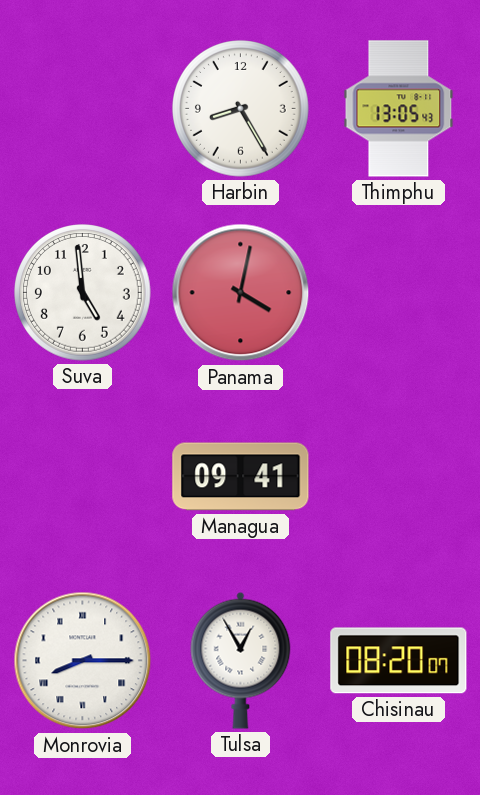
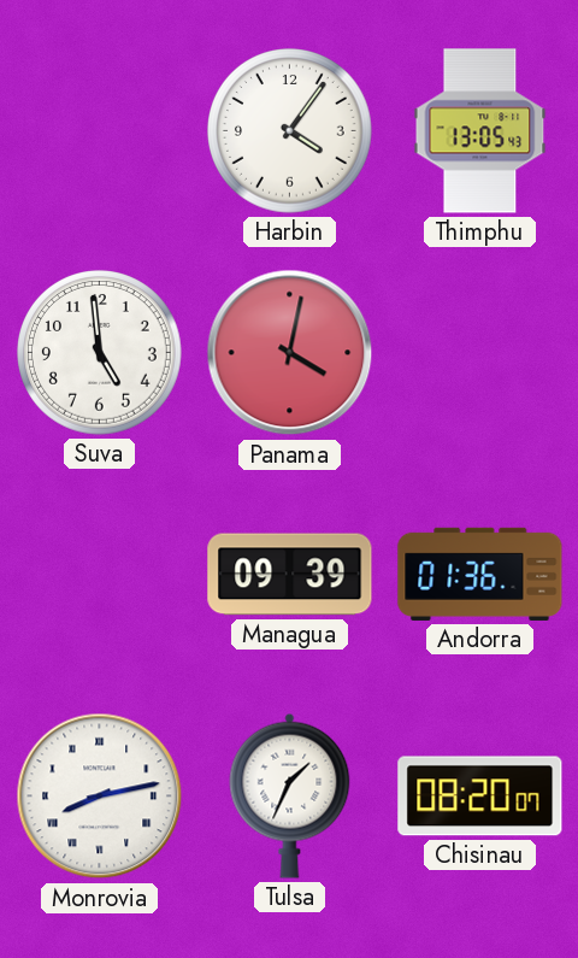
Harbin: 8:25 -> 4:06
Managua: 09:41 -> 09:39
Andorra: none -> 01:36
Monrovia: 8:15 -> 8:13
Tulsa: 12:55 -> 1:34
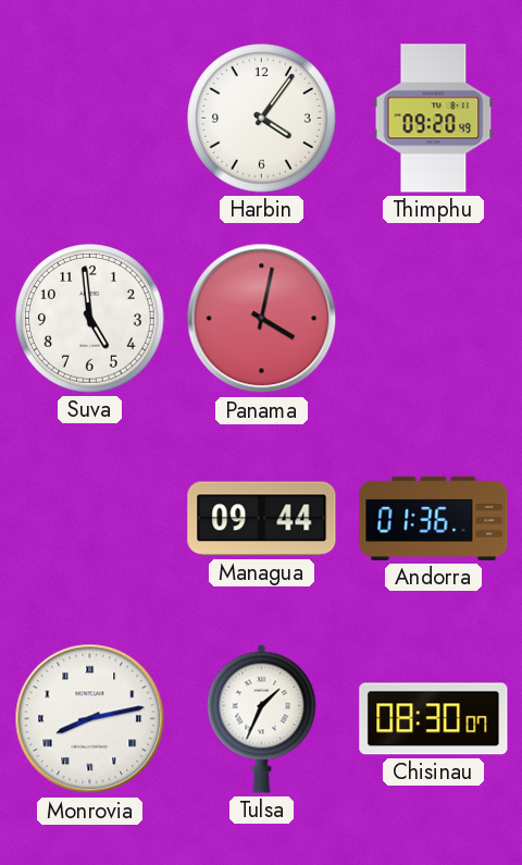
Thimphu: 13:05 -> 09:20
Managua: 09:39 -> 09:44
Chisinau: 08:20 -> 08:30
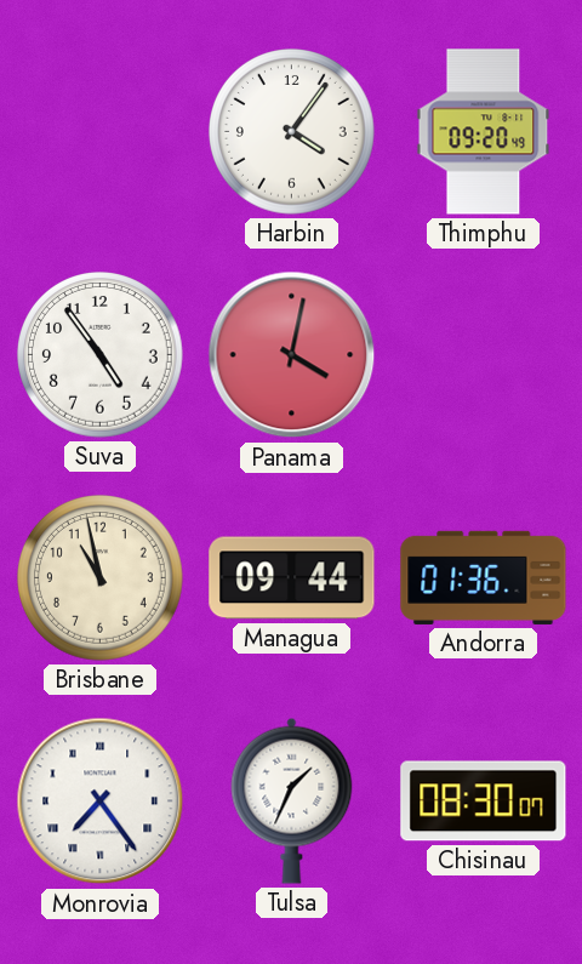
Suva: 4:59 -> 4:54
Brisbane: none -> 10:58
Monrovia: 8:13 -> 7:24
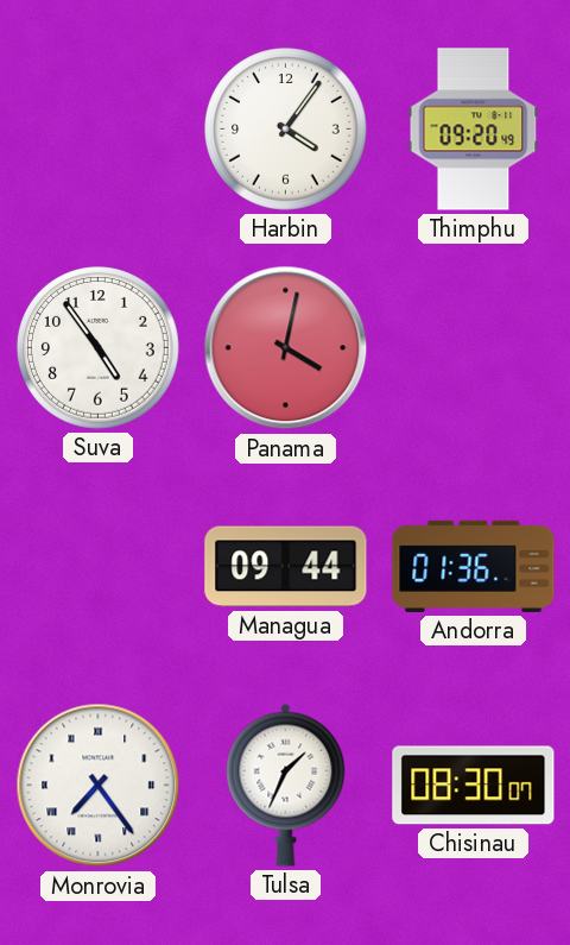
Brisbane: 10:58 -> none
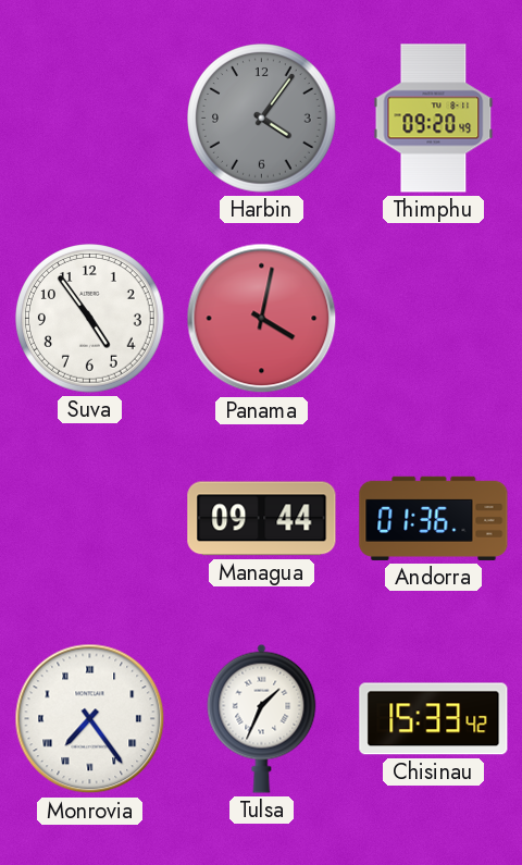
Harbin dial: white -> grey
Chisinau: 08:30 -> 15:33
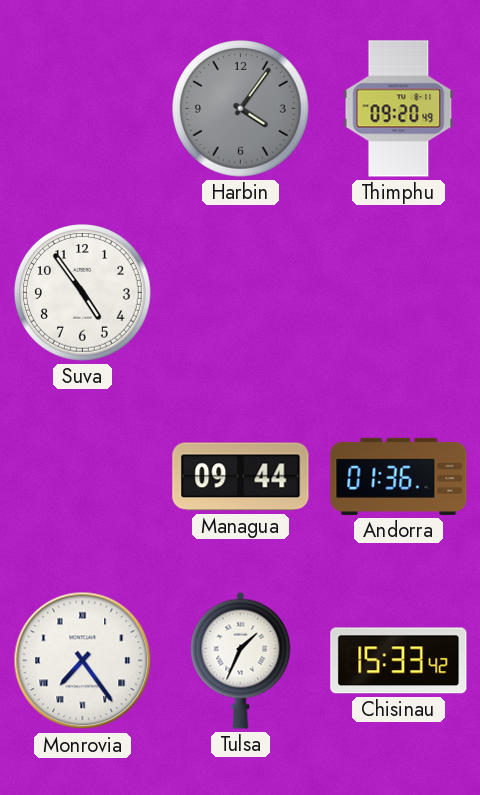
Panama: 4:02 -> none
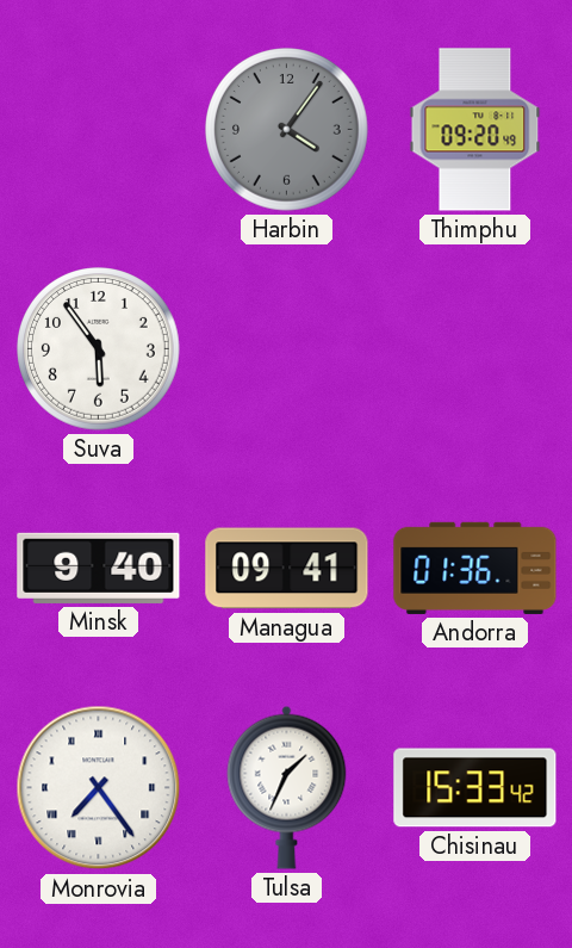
Suva: 4:54 -> 5:54
Minsk: none -> 9:40
Managua: 09:44 -> 09:41
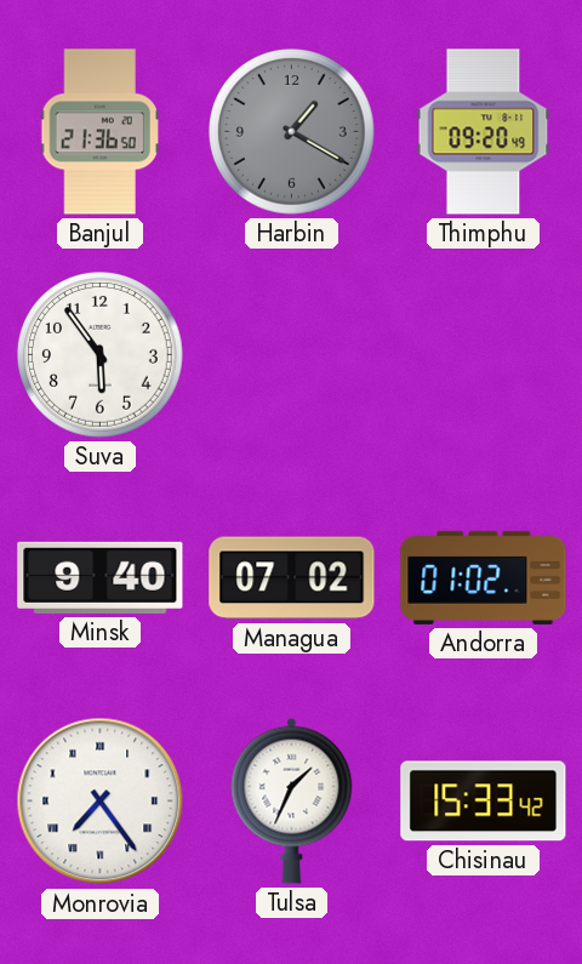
Banjul: none -> 21:36
Harbin: 4:06 -> 1:20
Managua: 09:41 -> 07:02
Andorra: 01:36 -> 01:02
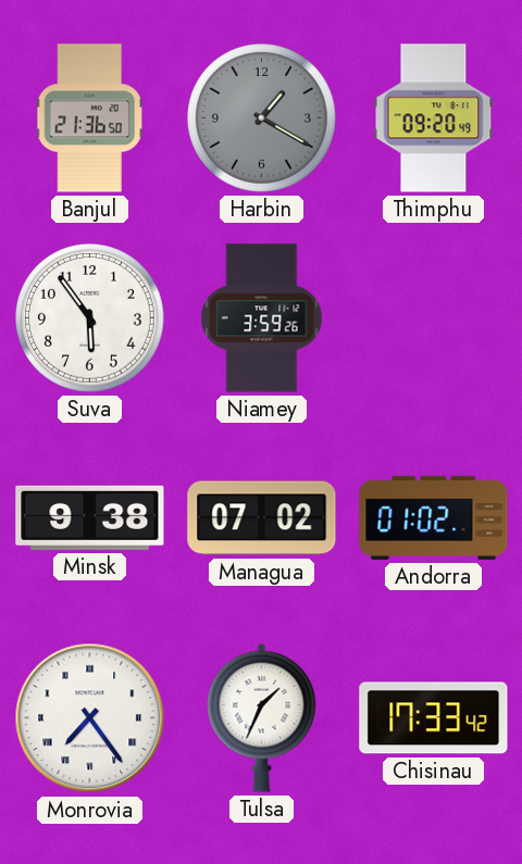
Niamey: none -> 3:59
Minsk: 9:40 -> 9:38
Chisinau: 15:33 -> 17:33
